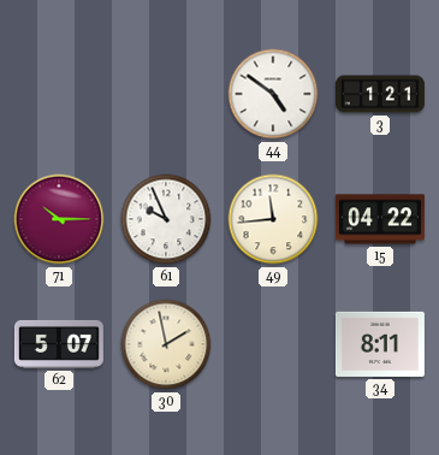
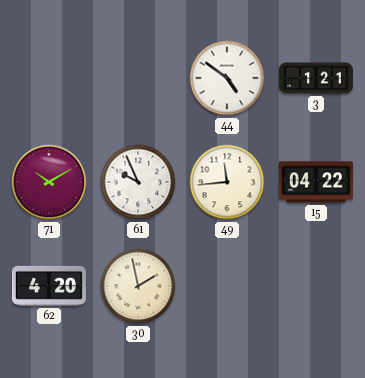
71: 10:15 -> 10:10
62: 5:07 -> 4:20
34: 8:11 -> none
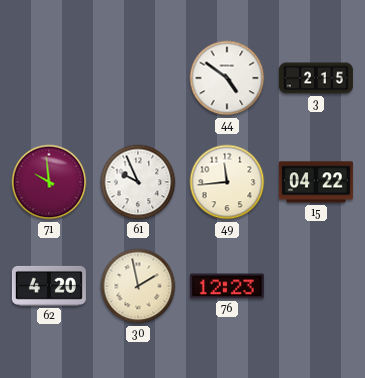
3: 1:21 -> 2:15
71: 10:10 -> 9:59
76: none -> 12:23
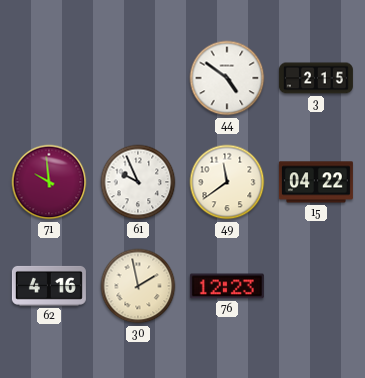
49: 11:44 -> 11:39
62: 4:20 -> 4:16
